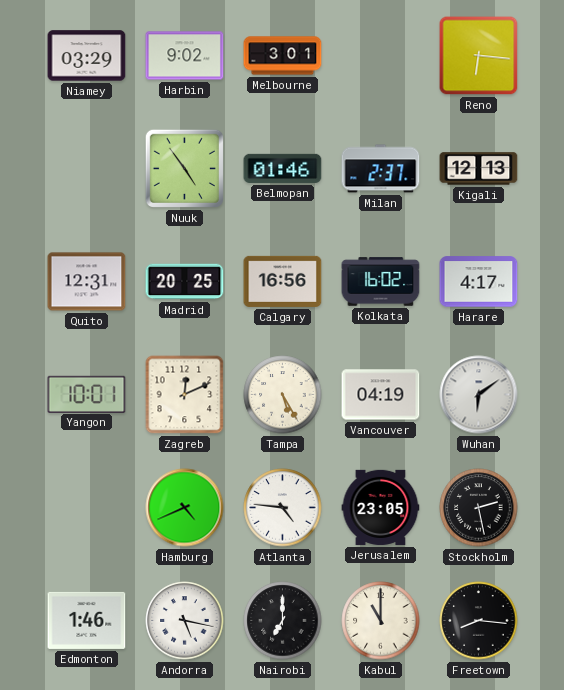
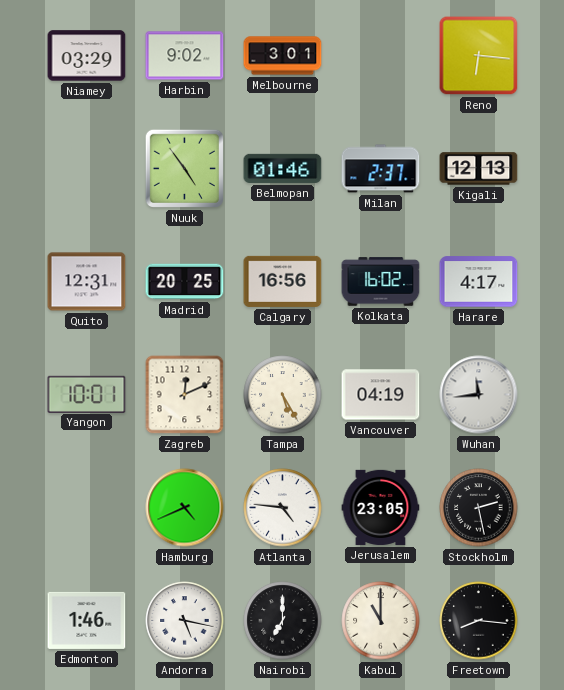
Wuhan: 6:09 -> 11:44
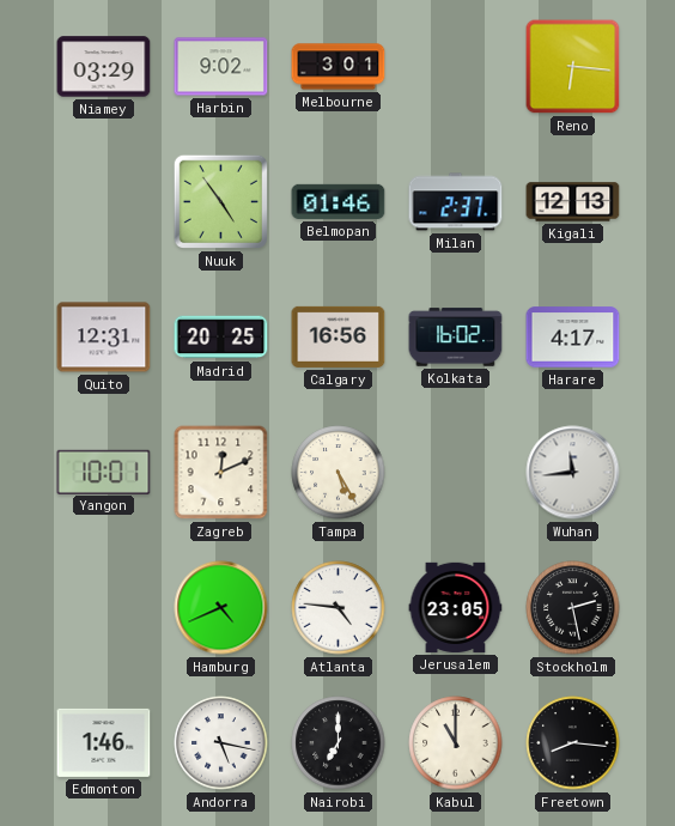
Vancouver: 04:19 -> none
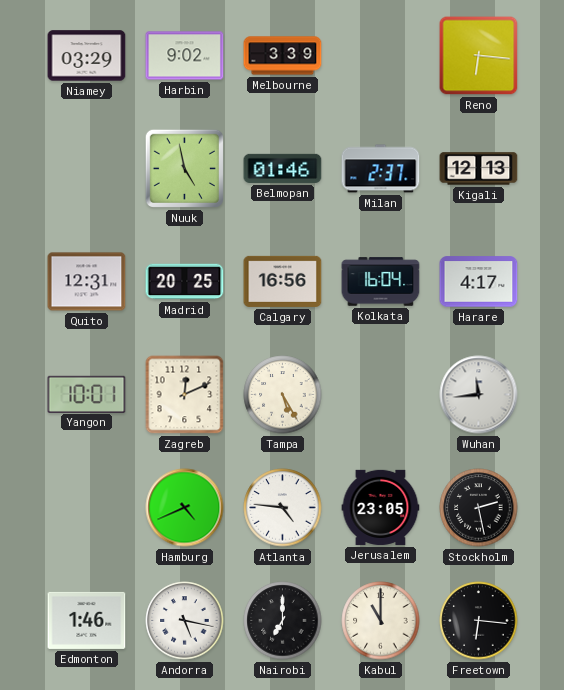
Melbourne: 3:01 -> 3:39
Nuuk: 4:54 -> 4:58
Kolkata: 16:02 -> 16:04
Freetown: 8:16 -> 6:16
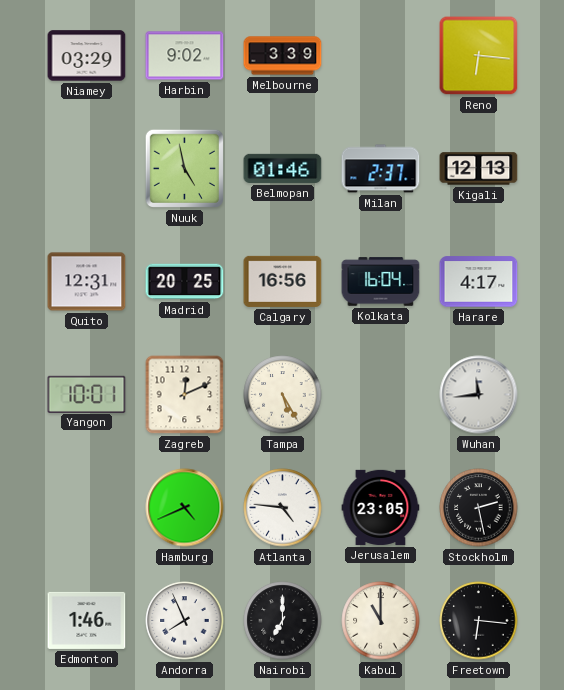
Andorra: 5:17 -> 7:56
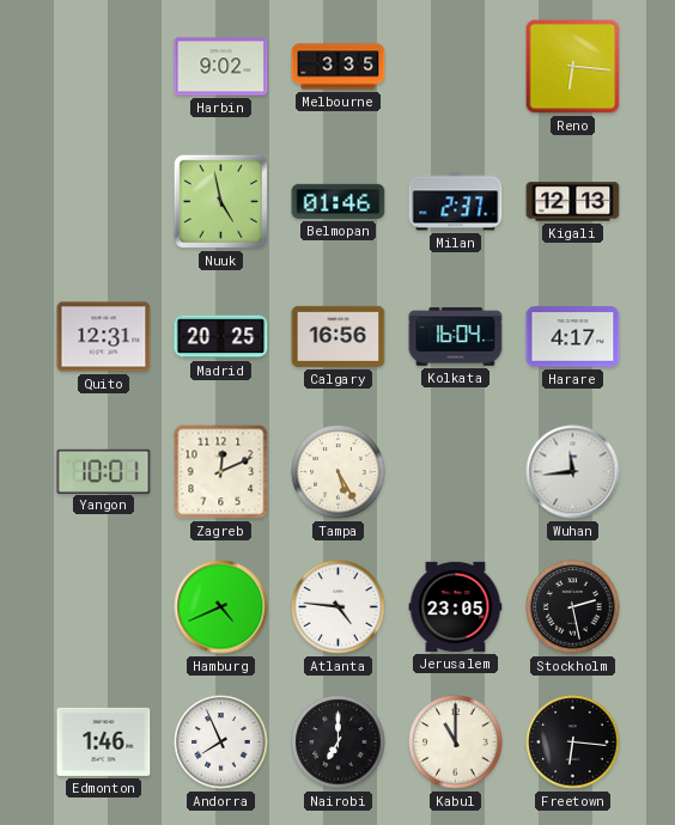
Niamey: 03:29 -> none
Melbourne: 3:39 -> 3:35
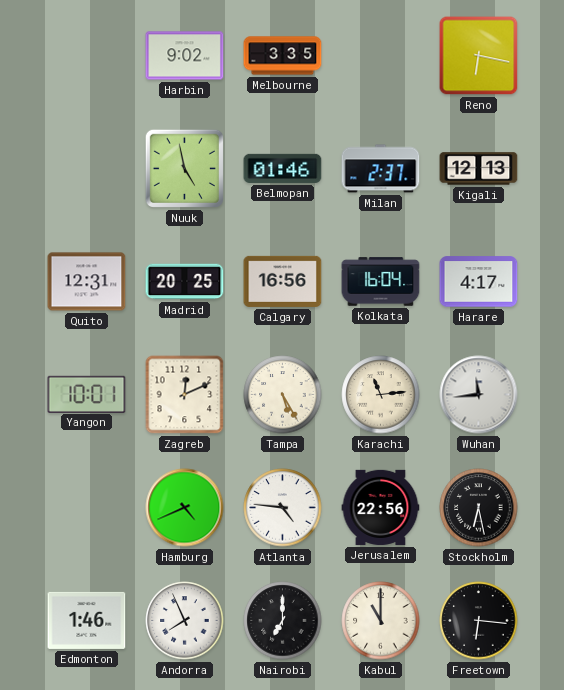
Reno: 6:16 -> 6:17
Karachi: none -> 11:14
Jerusalem: 23:05 -> 22:56
Stockholm: 2:28 -> 6:28
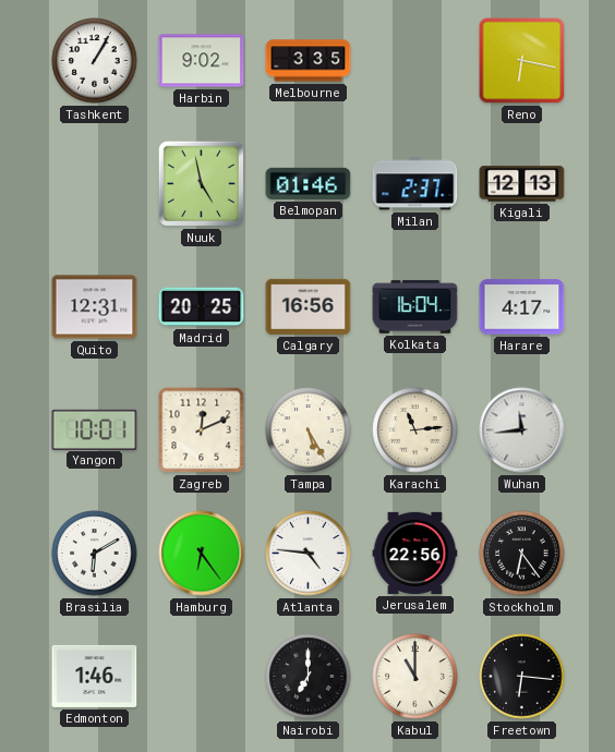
Tashkent: none -> 1:05
Brasilia: none -> 6:10
Hamburg: 4:41 -> 6:24
Stockholm: 6:28 -> 6:24
Andorra: 7:56 -> none
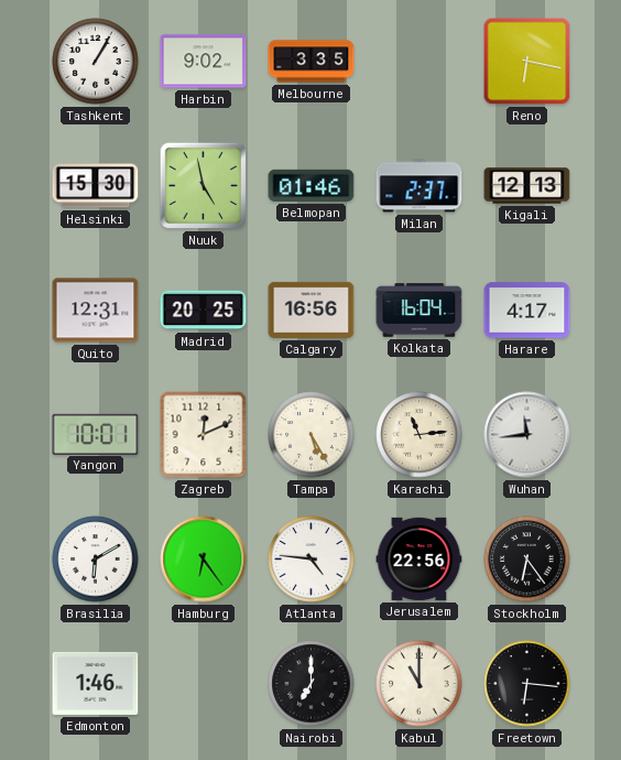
Helsinki: none -> 15:30
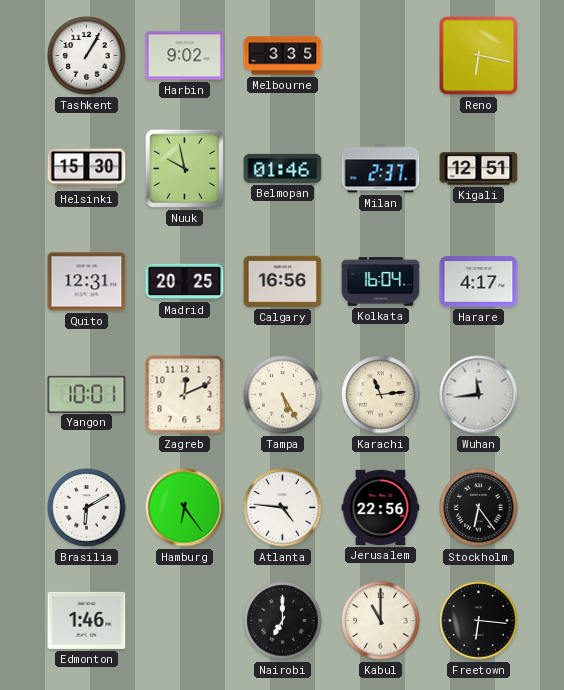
Nuuk: 4:58 -> 9:58
Kigali: 12:13 -> 12:51
